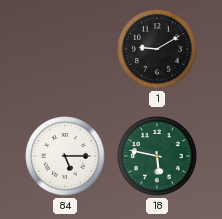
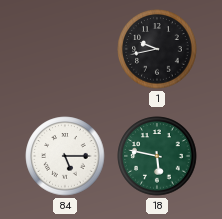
1: 9:10 -> 9:43
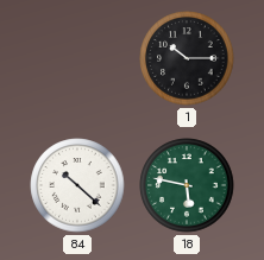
1: 9:43 -> 10:15
84: 5:15 -> 10:22
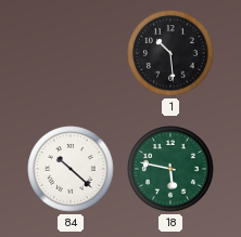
1: 10:15 -> 10:29
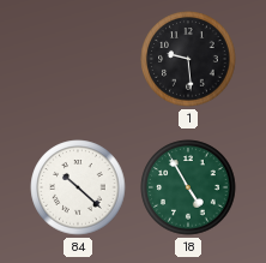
1: 10:29 -> 9:29
18: 5:47 -> 4:55
